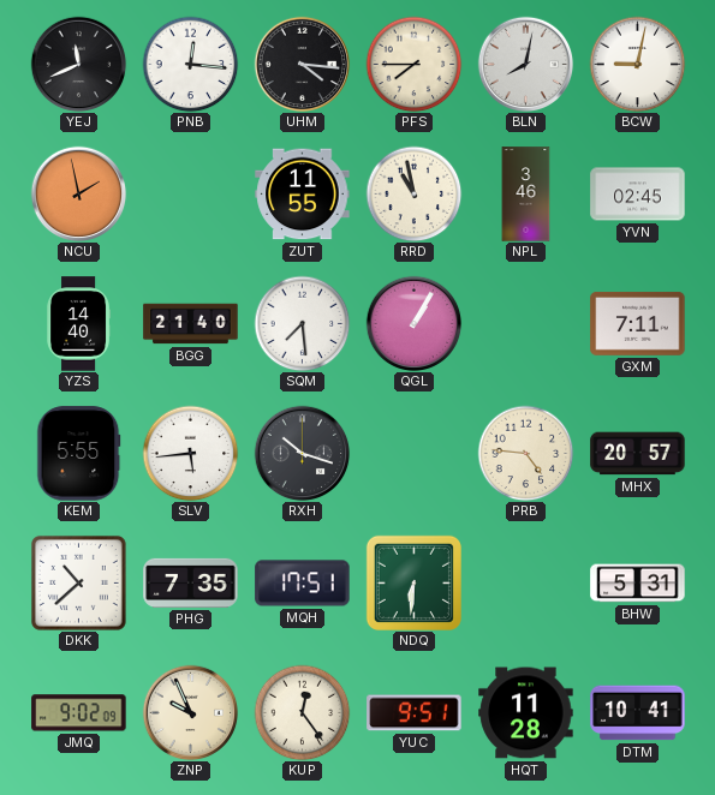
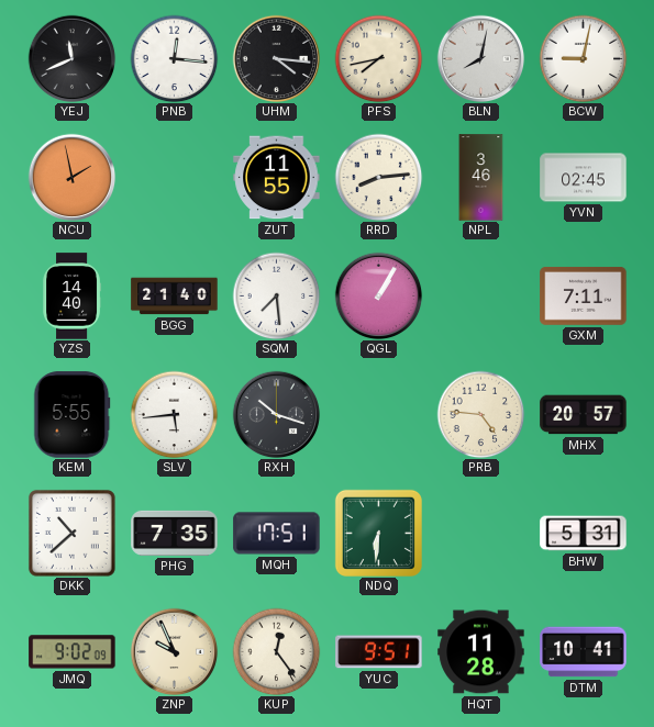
PFS: 7:45 -> 7:43
RRD: 10:58 -> 8:14
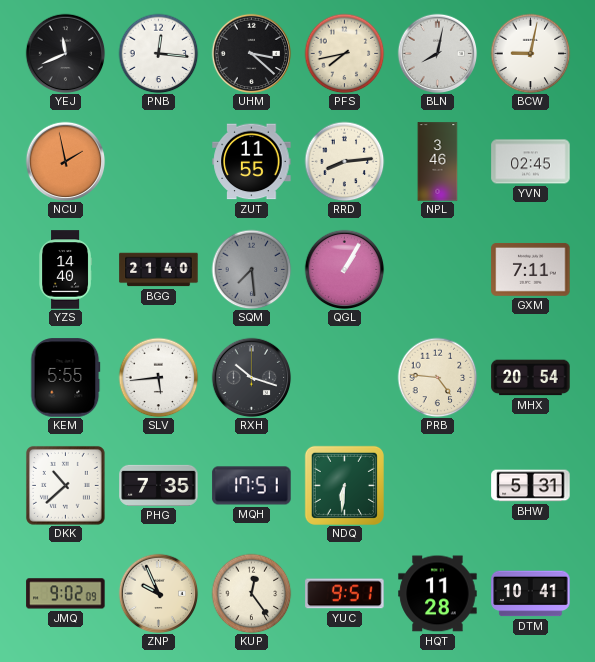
UHM: 4:16 -> 3:22
SQM dial: white -> grey
MHX: 20:57 -> 20:54
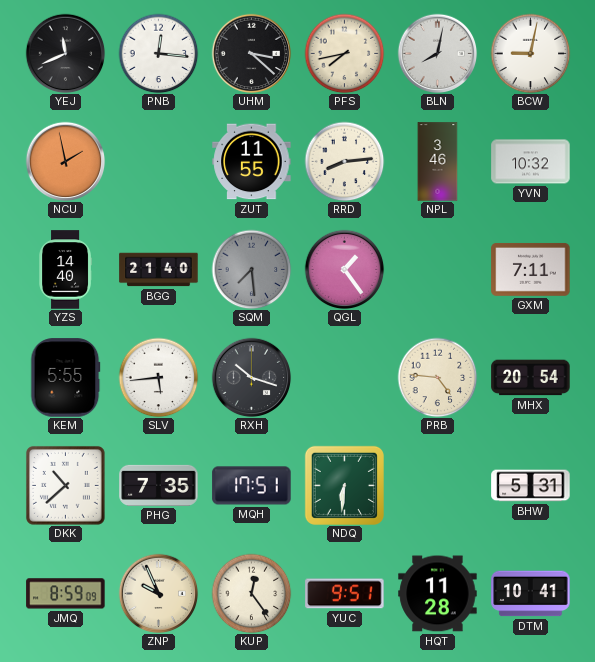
YVN: 02:45 -> 10:32
QGL: 1:05 -> 1:24
JMQ: 9:02 -> 8:59
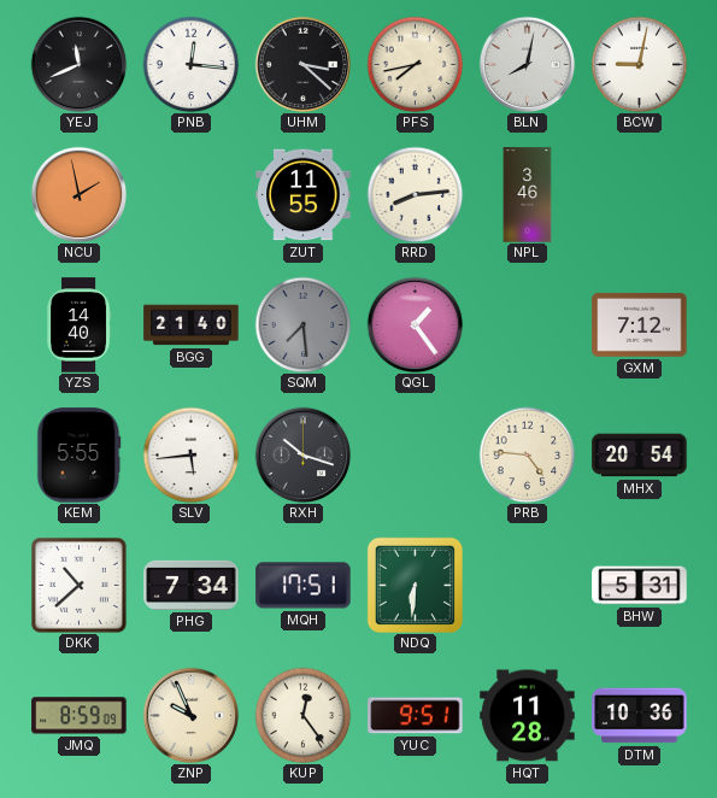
YVN: 10:32 -> none
GXM: 7:11 -> 7:12
PHG: 7:35 -> 7:34
DTM: 10:41 -> 10:36
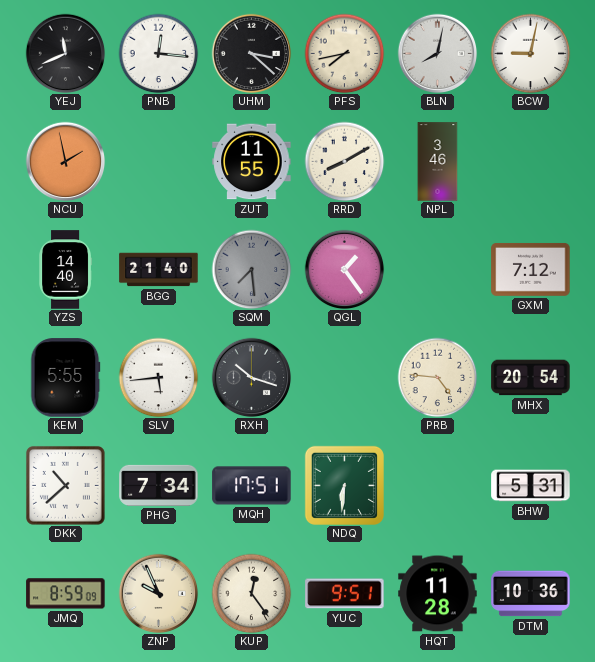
RRD: 8:14 -> 8:10
